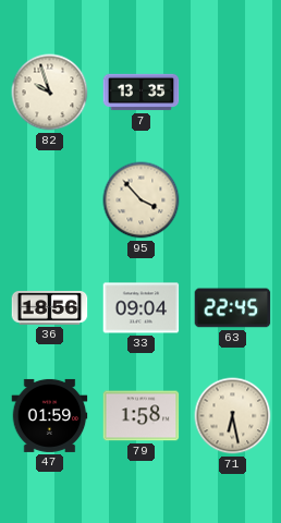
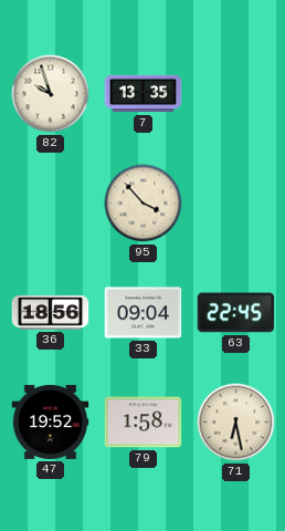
47: 01:59 -> 19:52
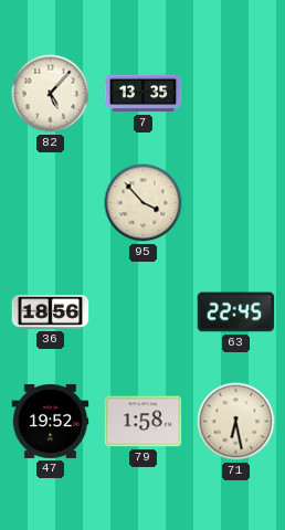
82: 9:57 -> 5:07
33: 09:04 -> none
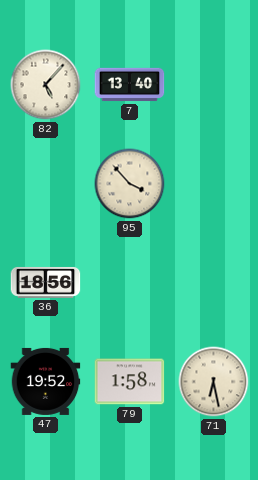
7: 13:35 -> 13:40
63: 22:45 -> none
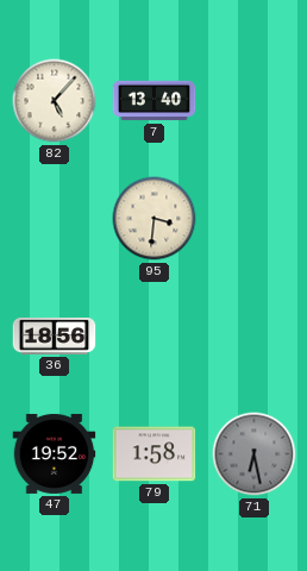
95: 3:53 -> 3:31
71 dial: cream -> grey
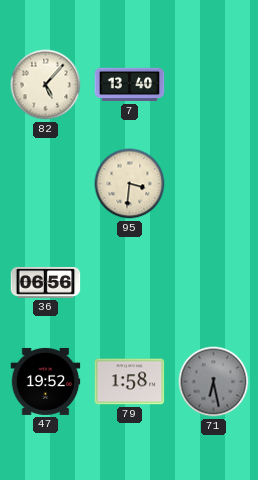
36: 18:56 -> 06:56
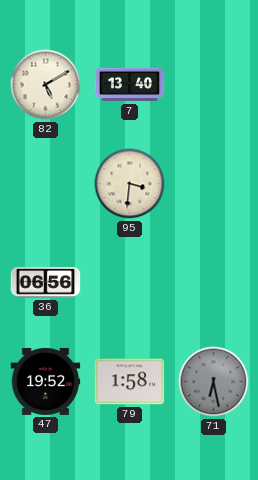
82: 5:07 -> 5:10
